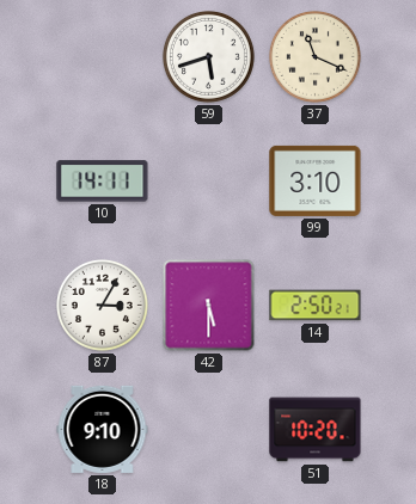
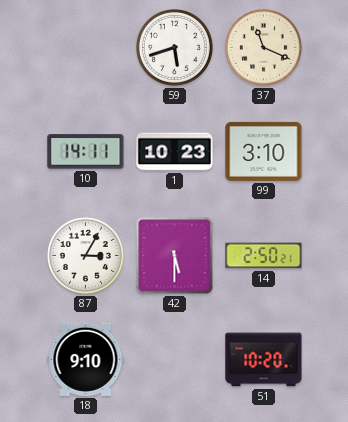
1: none -> 10:23
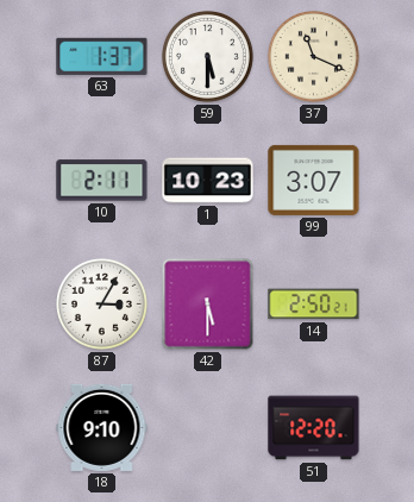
63: none -> 1:37
59: 5:42 -> 5:30
10: 14:11 -> 2:11
99: 3:10 -> 3:07
51: 10:20 -> 12:20
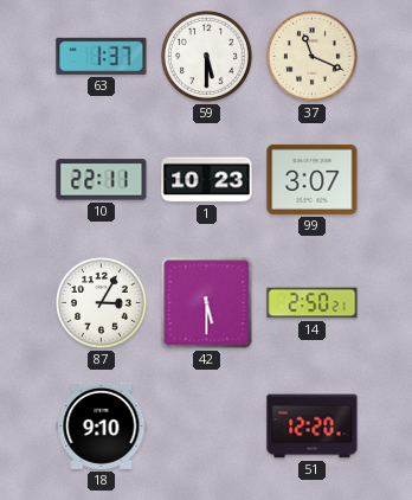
10: 2:11 -> 22:11
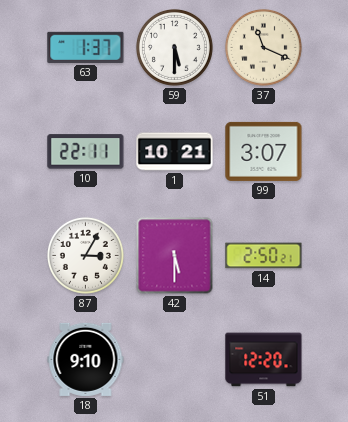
1: 10:23 -> 10:21
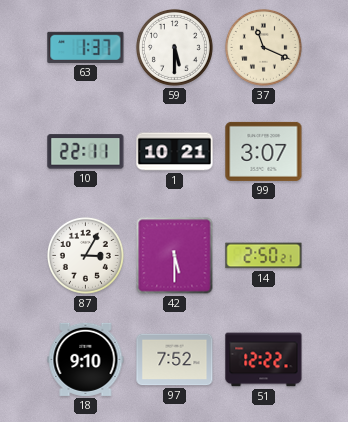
97: none -> 7:52
51: 12:20 -> 12:22
